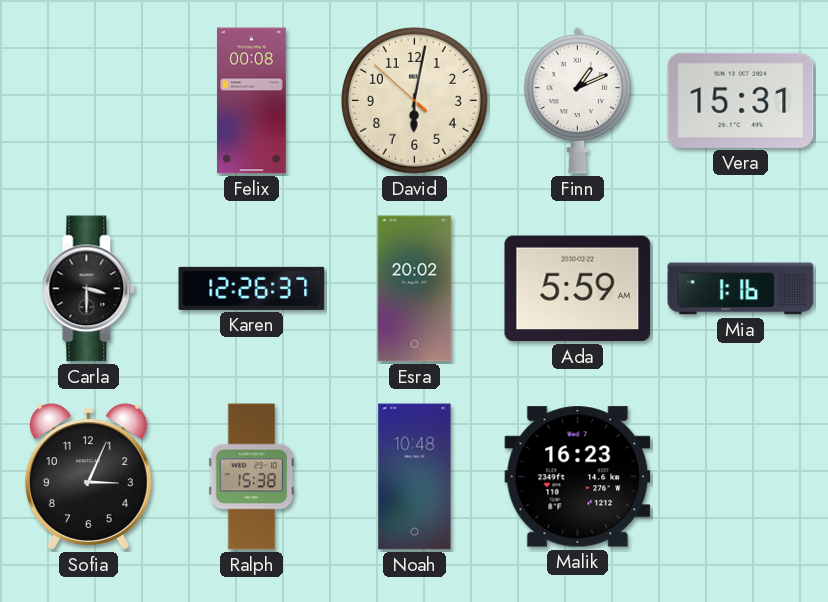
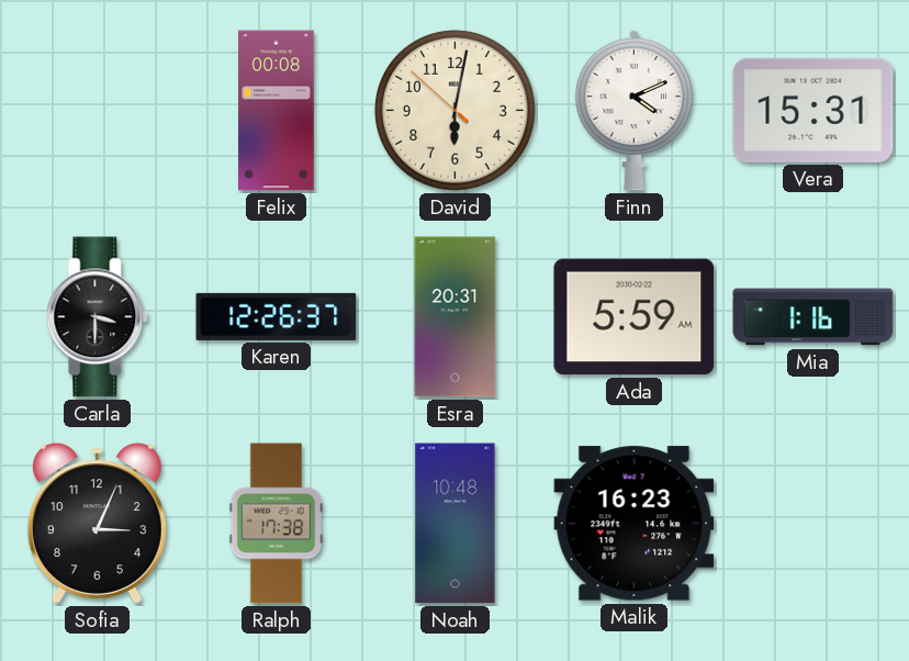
Finn: 1:11 -> 4:11
Esra: 20:02 -> 20:31
Ralph: 15:38 -> 17:38
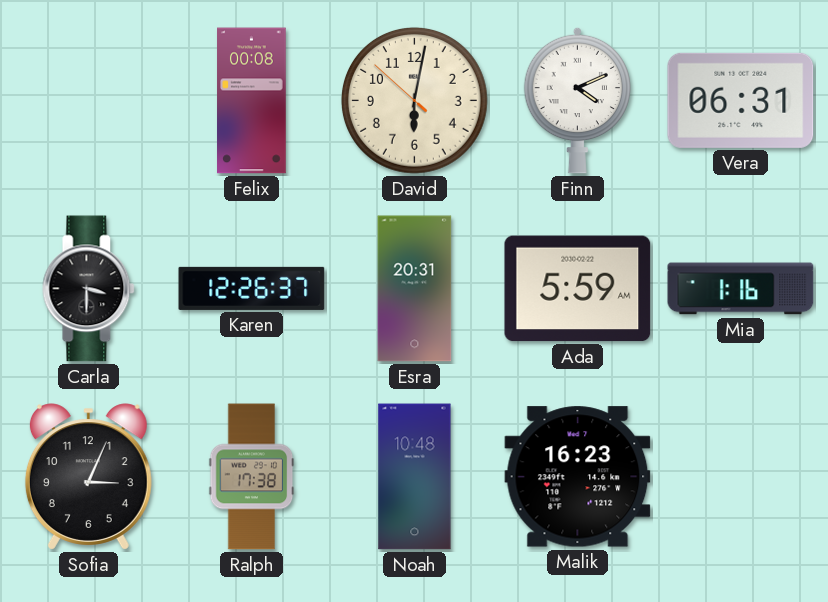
Vera: 15:31 -> 06:31
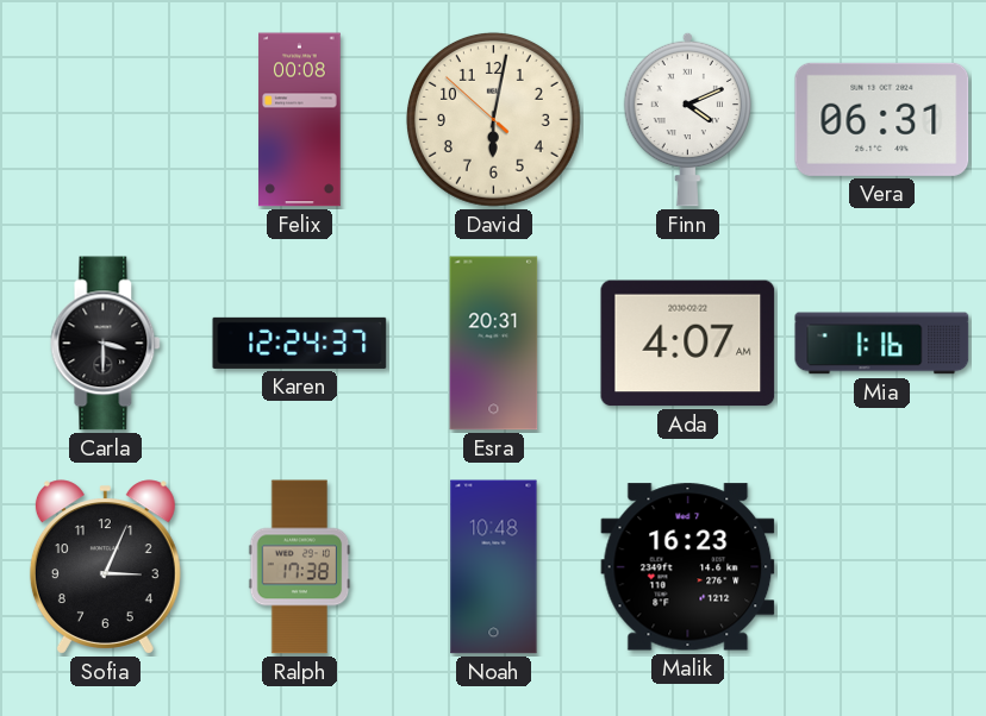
Karen: 12:26 -> 12:24
Ada: 5:59 -> 4:07
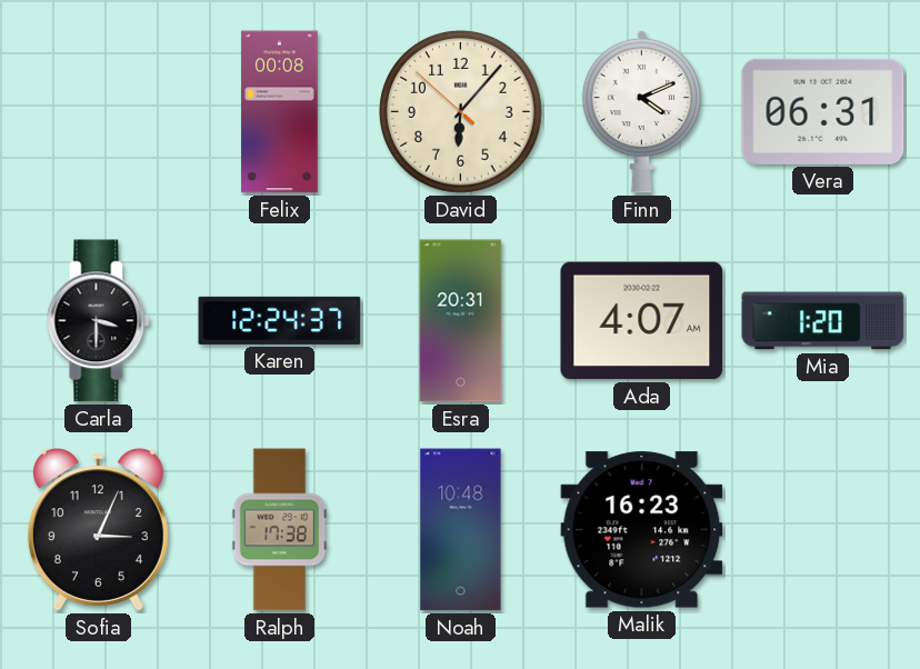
David: 6:01 -> 6:06
Mia: 1:16 -> 1:20
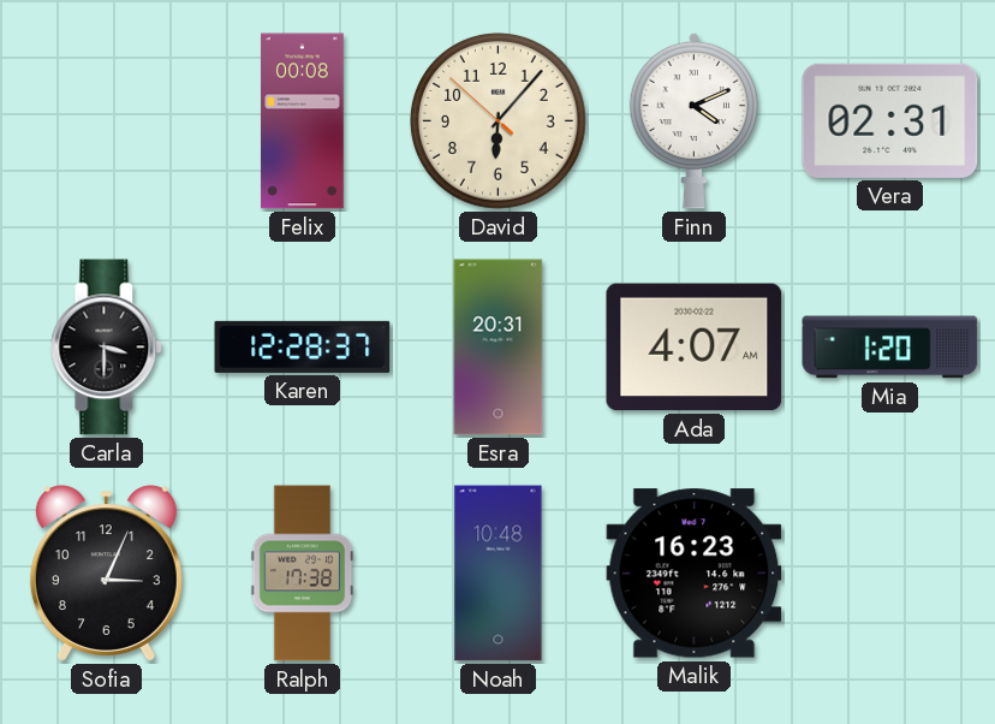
Vera: 06:31 -> 02:31
Karen: 12:24 -> 12:28
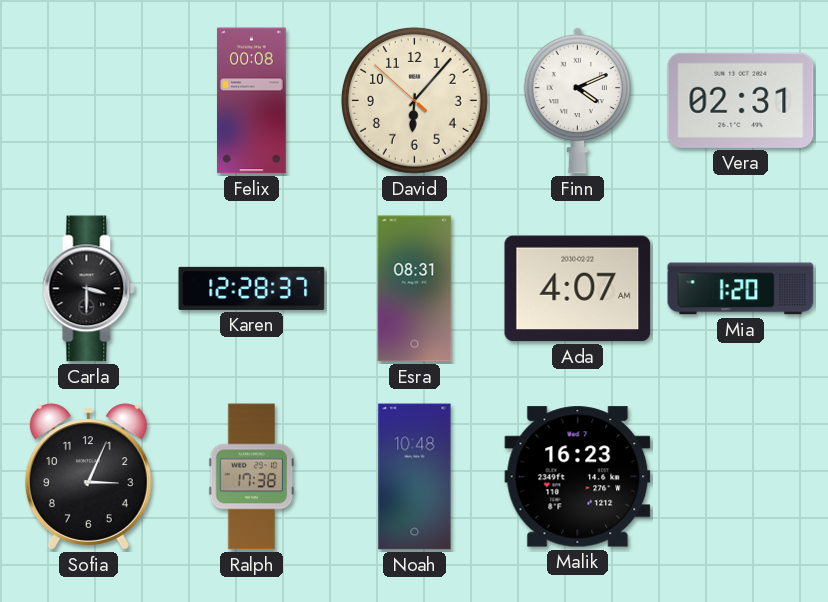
Esra: 20:31 -> 08:31
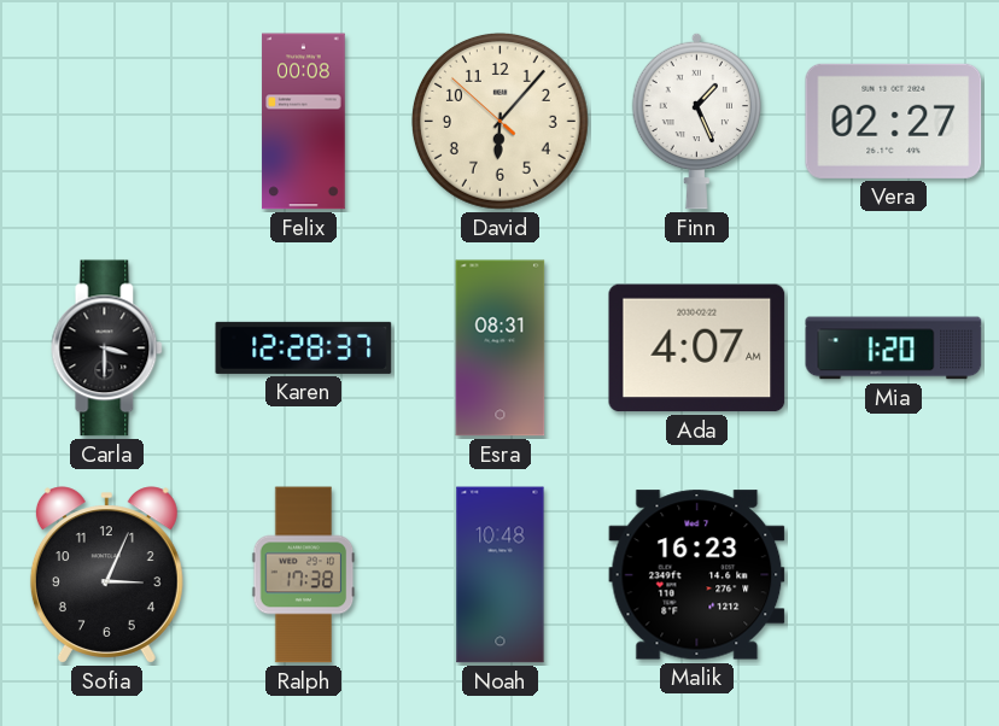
Finn: 4:11 -> 1:26
Vera: 02:31 -> 02:27
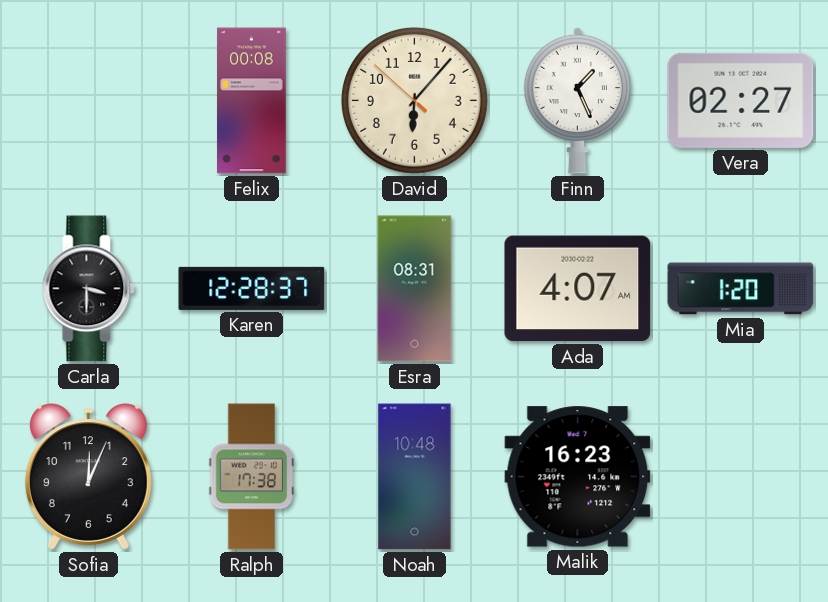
Sofia: 3:04 -> 12:04
